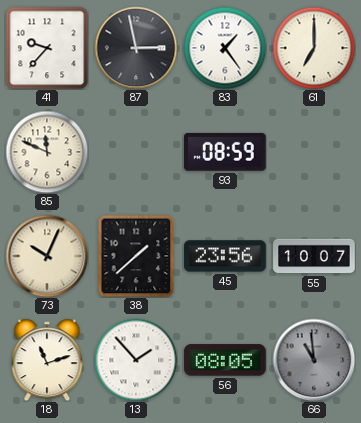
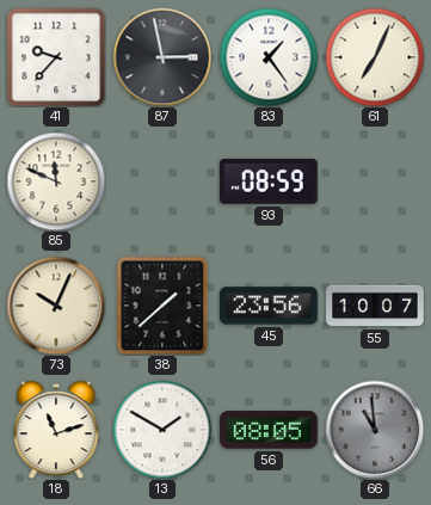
61: 7:00 -> 7:04
13: 1:53 -> 1:50
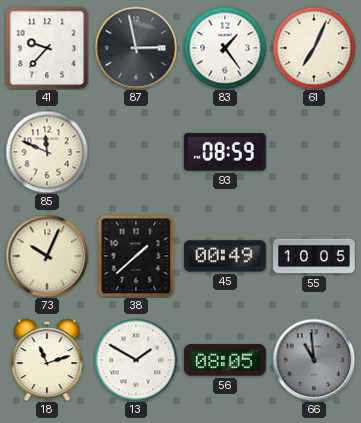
45: 23:56 -> 00:49
55: 10:07 -> 10:05
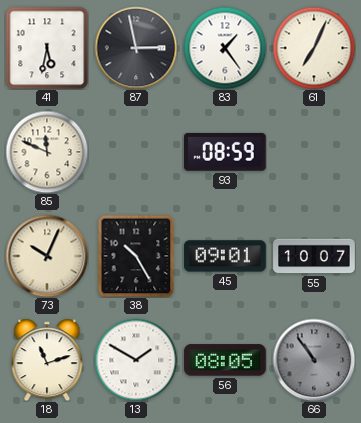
41: 9:37 -> 5:32
38: 1:38 -> 10:25
45: 00:49 -> 09:01
55: 10:05 -> 10:07
66: 10:59 -> 10:54
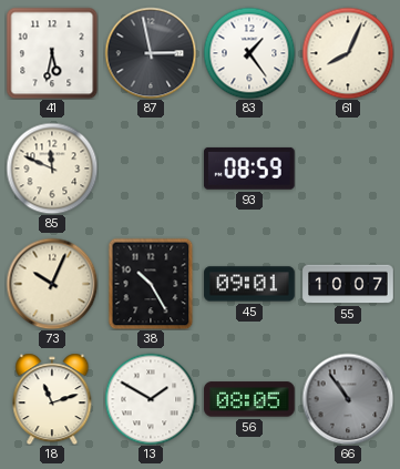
61: 7:04 -> 8:04
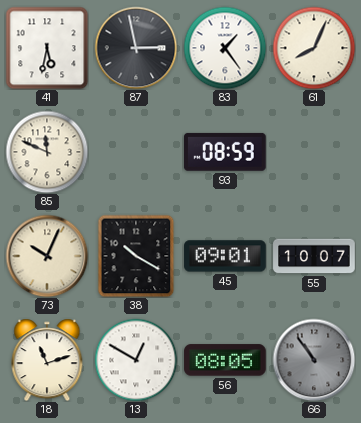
38: 10:25 -> 10:20
13: 1:50 -> 12:50
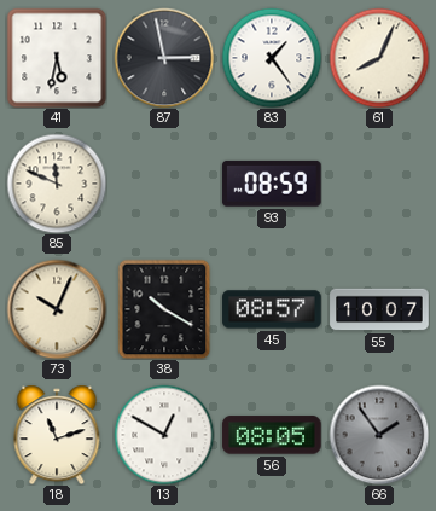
45: 09:01 -> 08:57
66: 10:54 -> 1:54
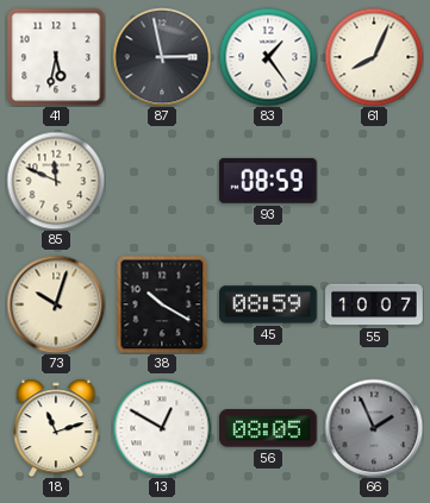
73: 10:04 -> 10:03
45: 08:57 -> 08:59
66: 1:54 -> 1:56
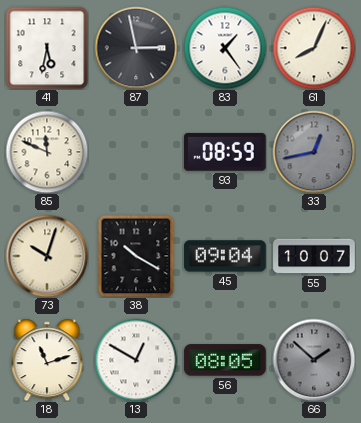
33: none -> 12:43
45: 08:59 -> 09:04
66: 1:56 -> 1:52
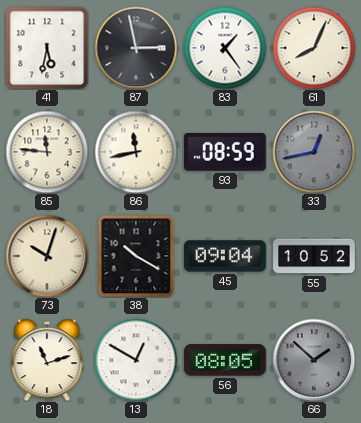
85: 11:49 -> 11:46
86: none -> 11:43
55: 10:07 -> 10:52
